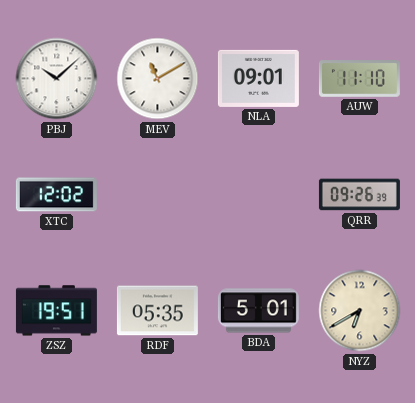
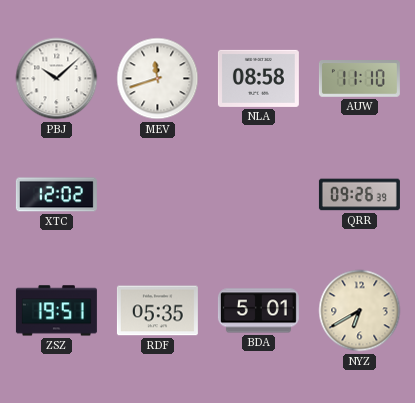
MEV: 11:10 -> 11:42
NLA: 09:01 -> 08:58
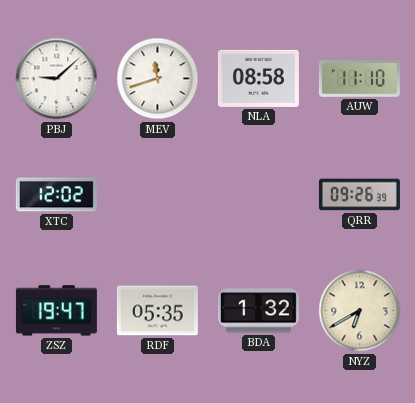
PBJ: 10:08 -> 9:08
ZSZ: 19:51 -> 19:47
BDA: 5:01 -> 1:32
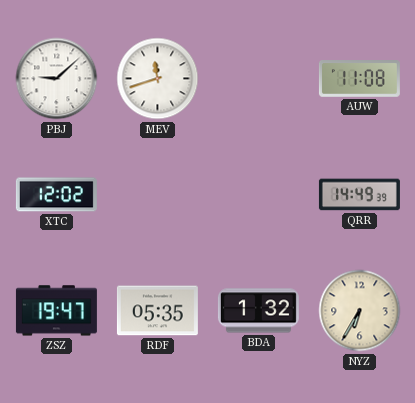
NLA: 08:58 -> none
AUW: 11:10 -> 11:08
QRR: 09:26 -> 14:49
NYZ: 6:40 -> 6:35
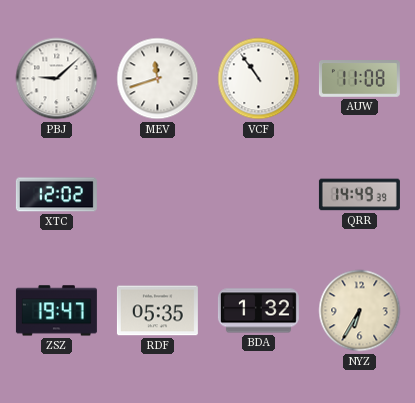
VCF: none -> 10:54
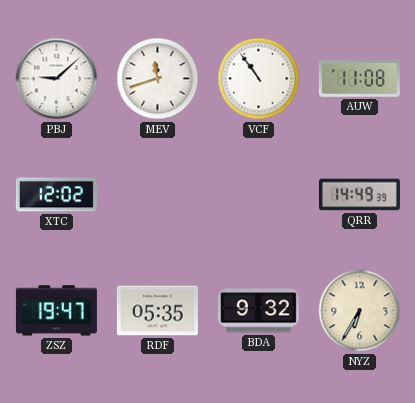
BDA: 1:32 -> 9:32
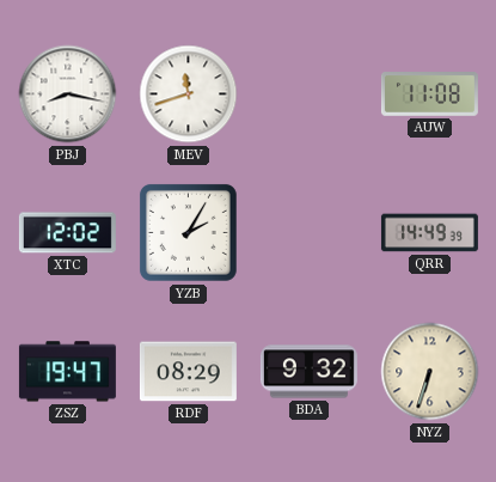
PBJ: 9:08 -> 8:17
VCF: 10:54 -> none
YZB: none -> 2:05
RDF: 05:35 -> 08:29
NYZ: 6:35 -> 6:33
